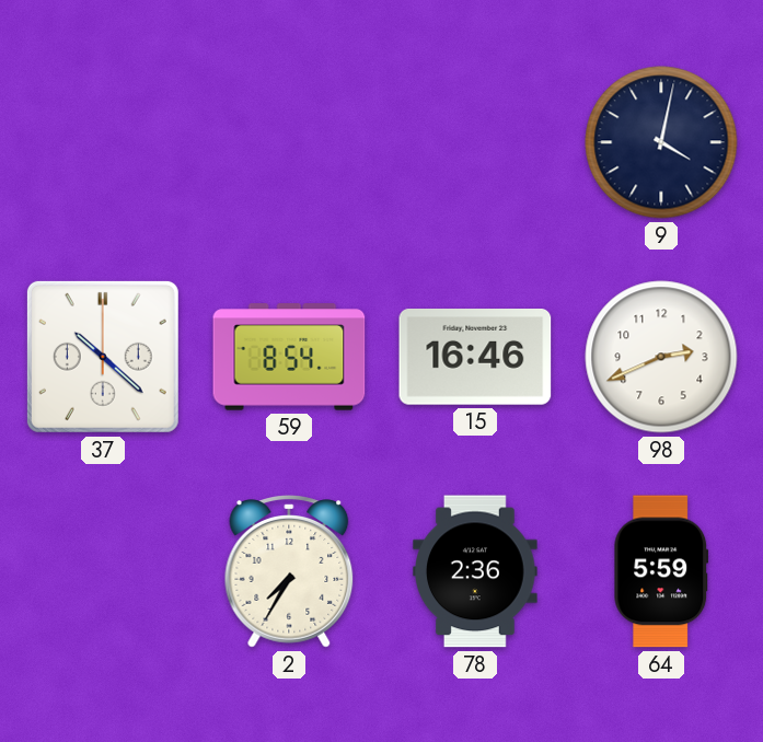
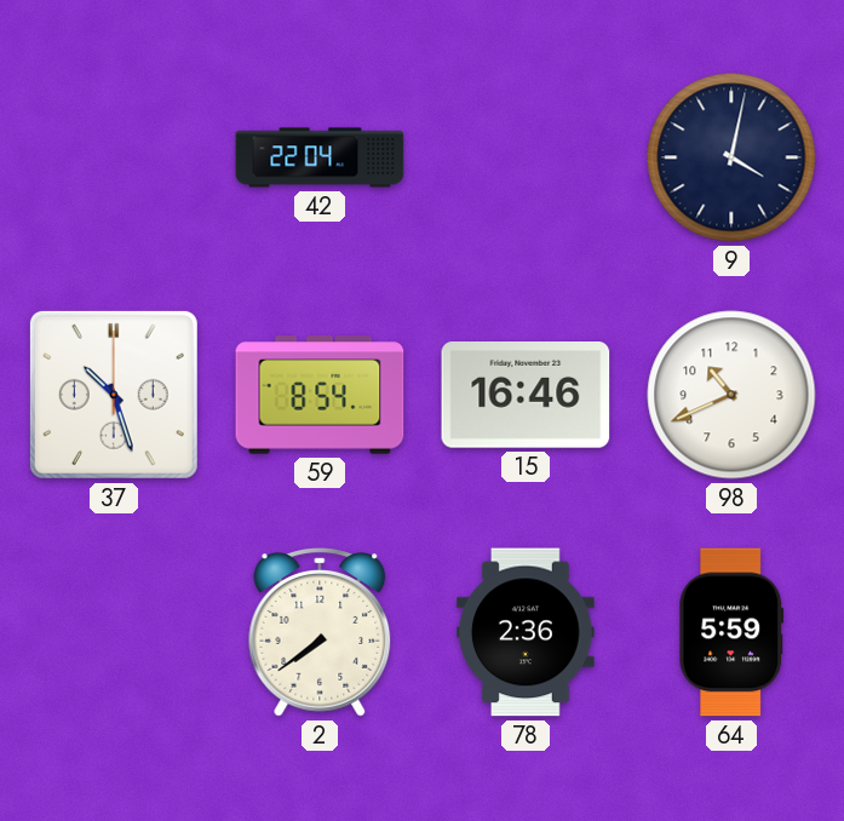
42: none -> 22:04
37: 10:22 -> 10:27
98: 2:41 -> 10:41
2: 7:35 -> 7:39
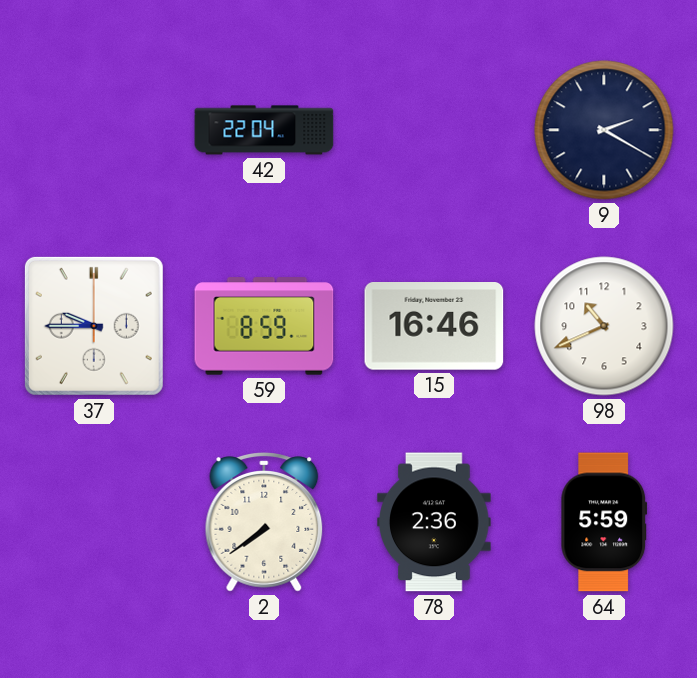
9: 4:02 -> 2:20
37: 10:27 -> 9:45
59: 8:54 -> 8:59
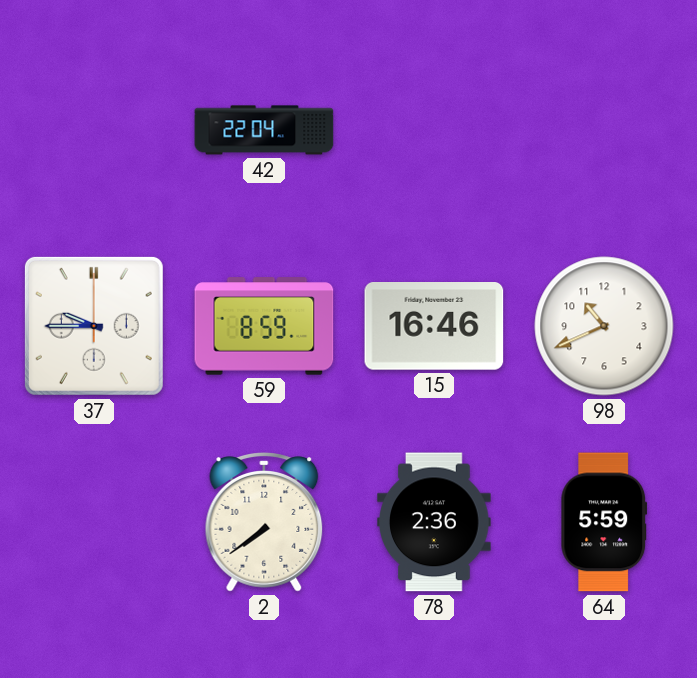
9: 2:20 -> none
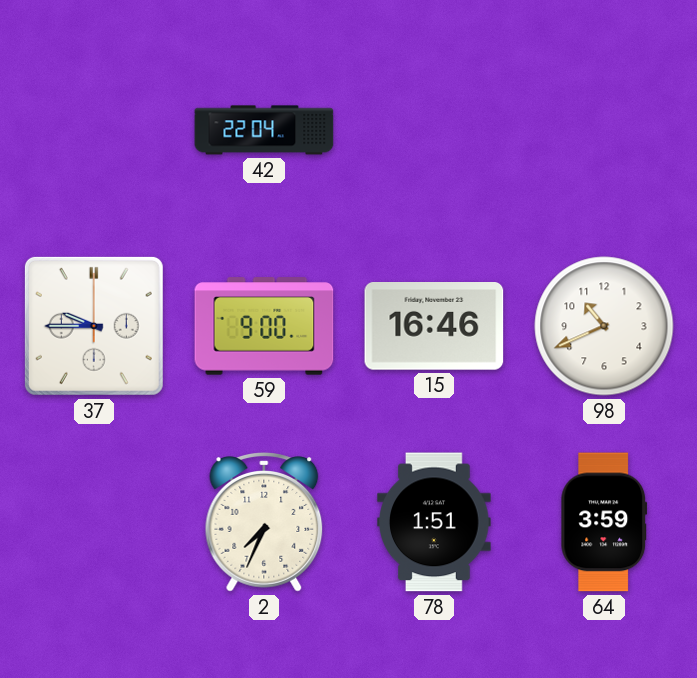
59: 8:59 -> 9:00
2: 7:39 -> 7:34
78: 2:36 -> 1:51
64: 5:59 -> 3:59
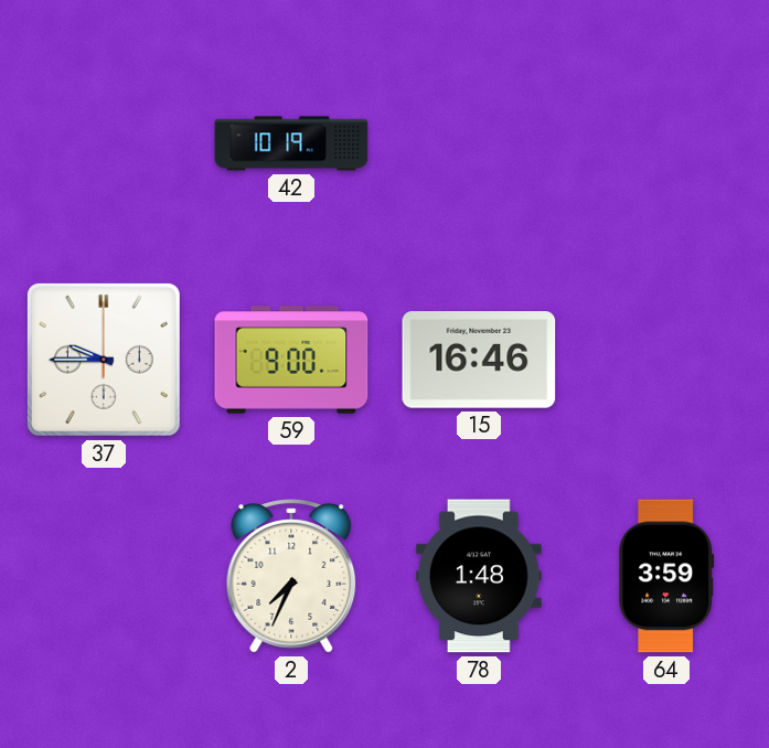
42: 22:04 -> 10:19
98: 10:41 -> none
78: 1:51 -> 1:48
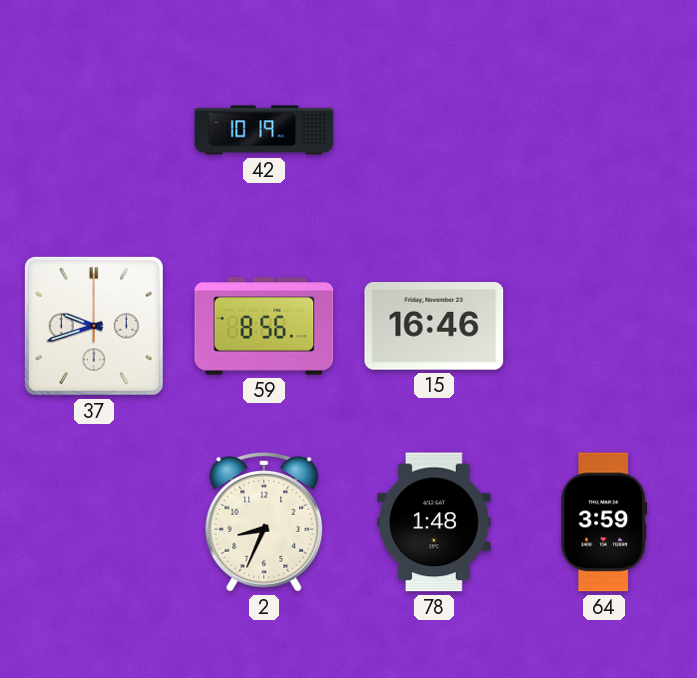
37: 9:45 -> 9:42
59: 9:00 -> 8:56
2: 7:34 -> 8:34
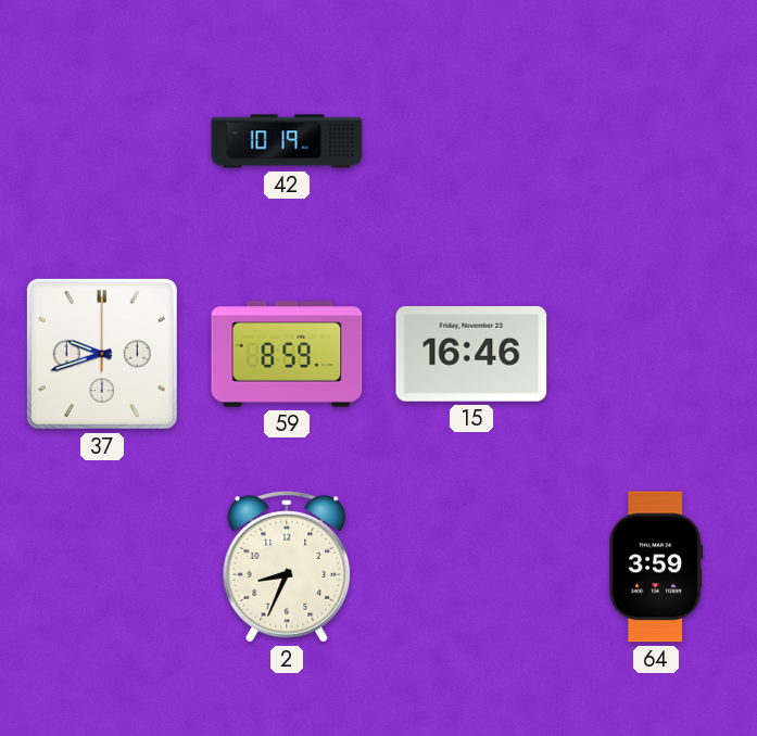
59: 8:56 -> 8:59
78: 1:48 -> none
